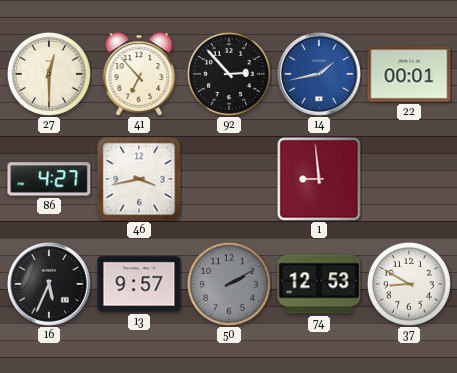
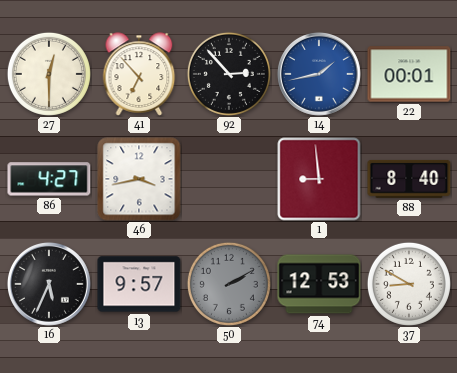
88: none -> 8:40
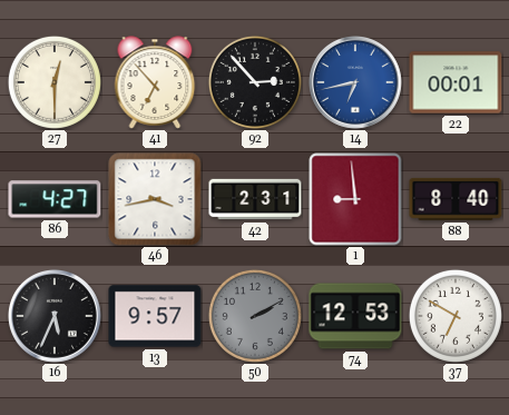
14: 1:43 -> 6:43
42: none -> 2:31
37: 8:50 -> 6:50
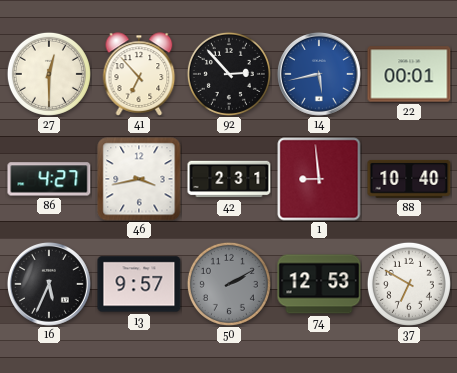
14: 6:43 -> 5:43
88: 8:40 -> 10:40
